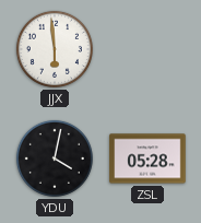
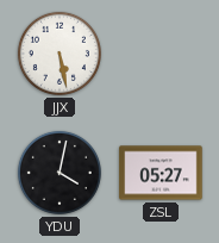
JJX: 5:59 -> 5:28
ZSL: 05:28 -> 05:27
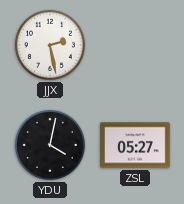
JJX: 5:28 -> 2:28
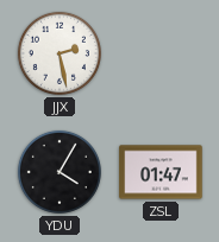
YDU: 4:02 -> 4:05
ZSL: 05:27 -> 01:47
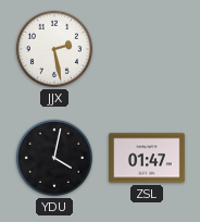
YDU: 4:05 -> 4:02
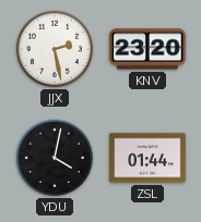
KNV: none -> 23:20
ZSL: 01:47 -> 01:44
